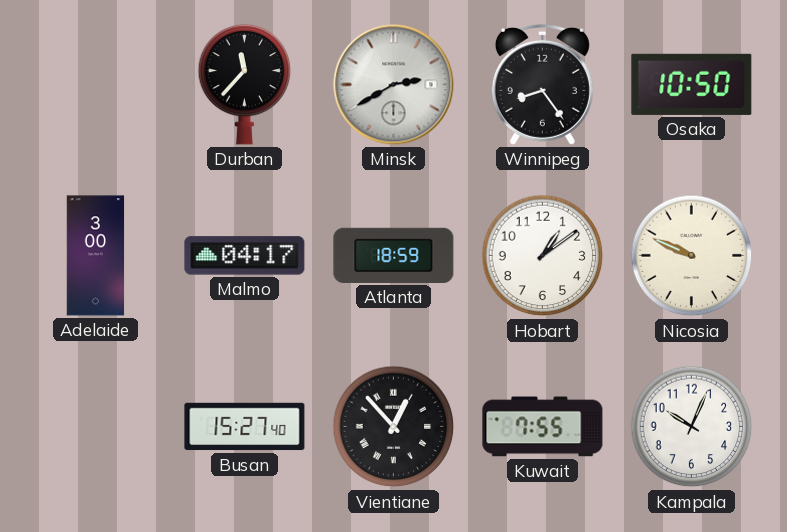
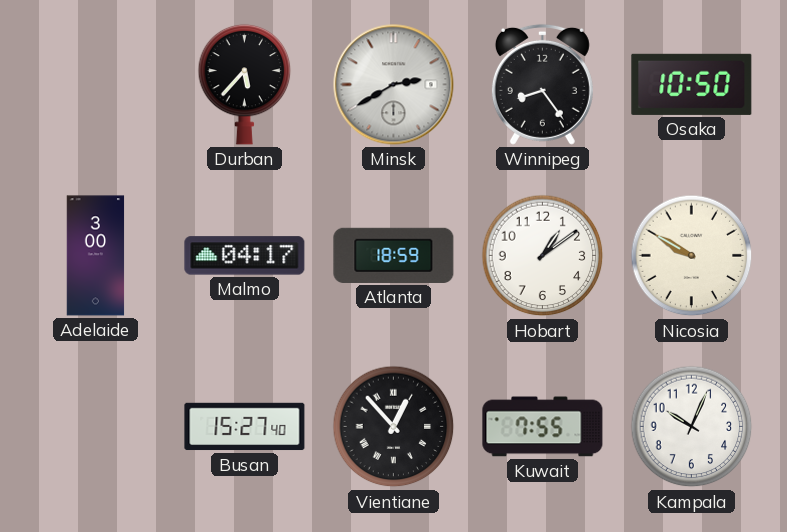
Durban: 11:37 -> 5:37
Nicosia: 9:49 -> 9:50
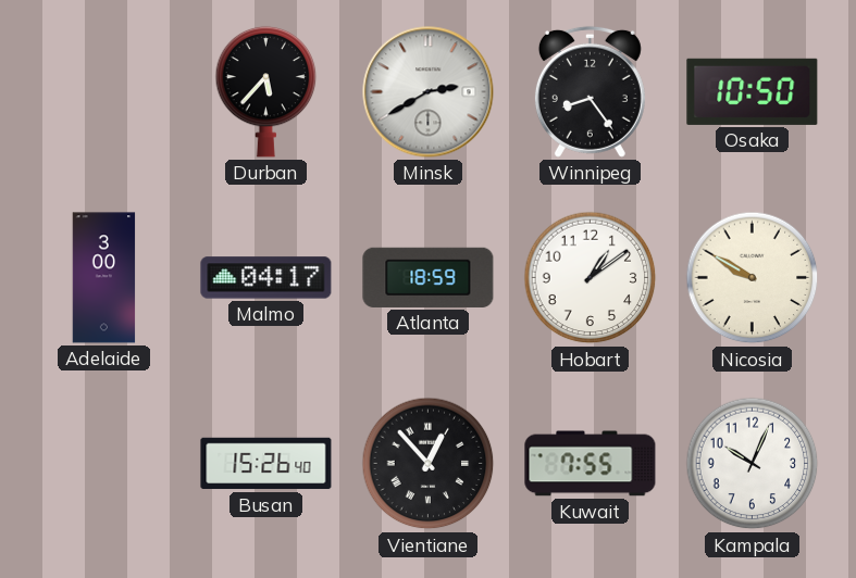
Busan: 15:27 -> 15:26
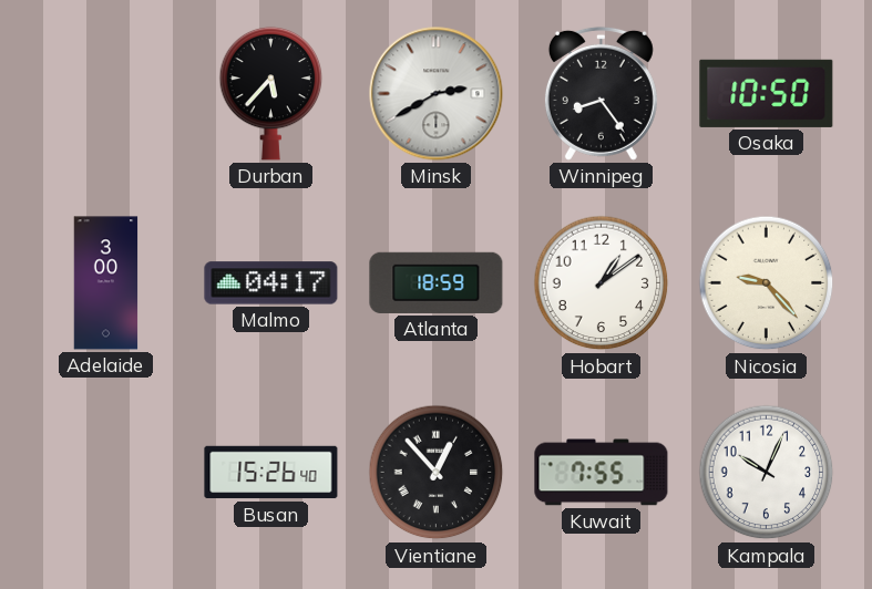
Nicosia: 9:50 -> 9:23
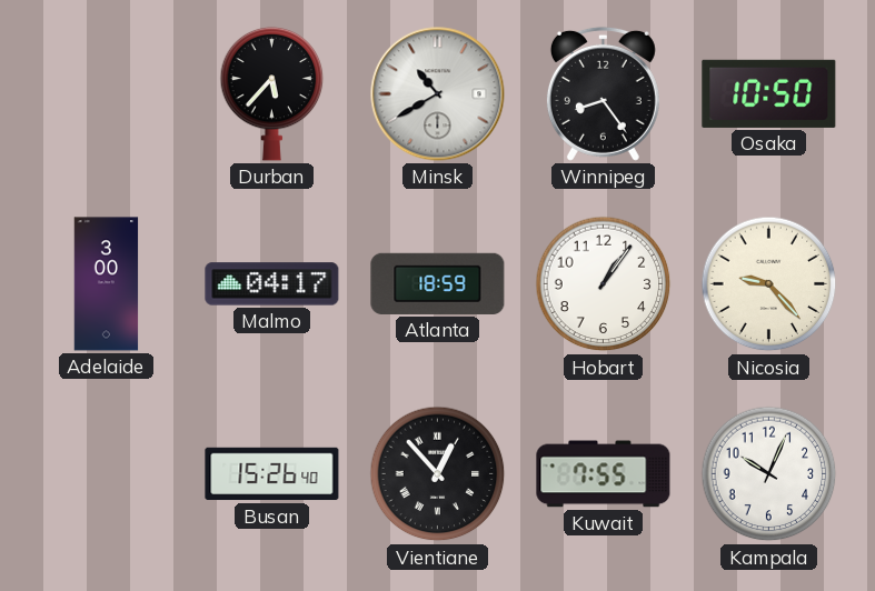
Minsk: 2:40 -> 10:40
Hobart: 1:09 -> 1:06
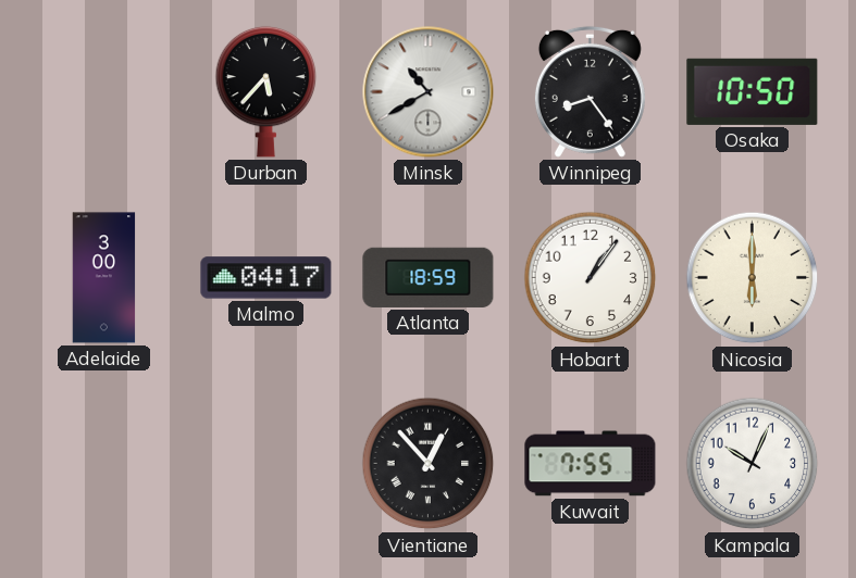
Nicosia: 9:23 -> 6:00
Busan: 15:26 -> none
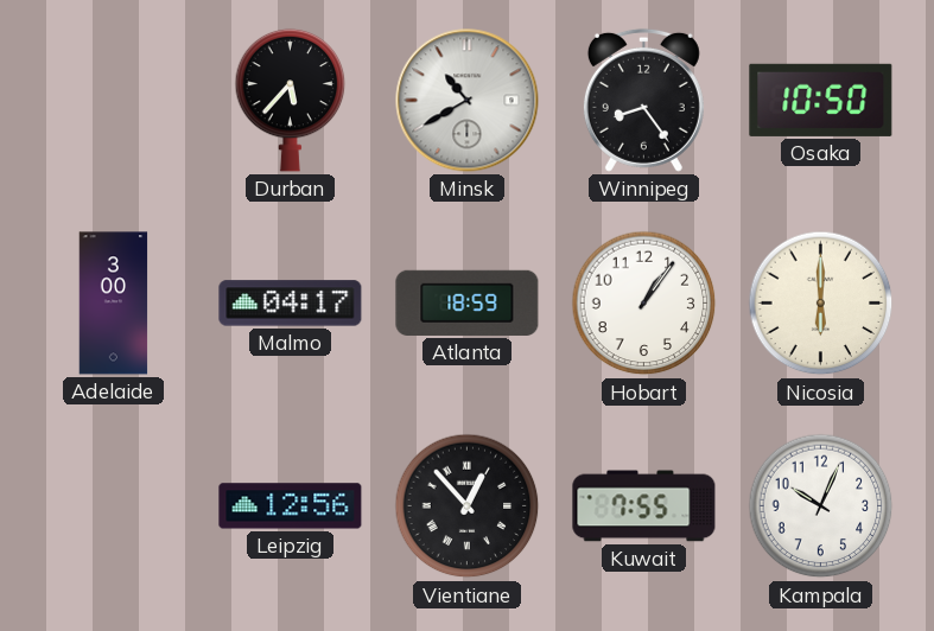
Leipzig: none -> 12:56
